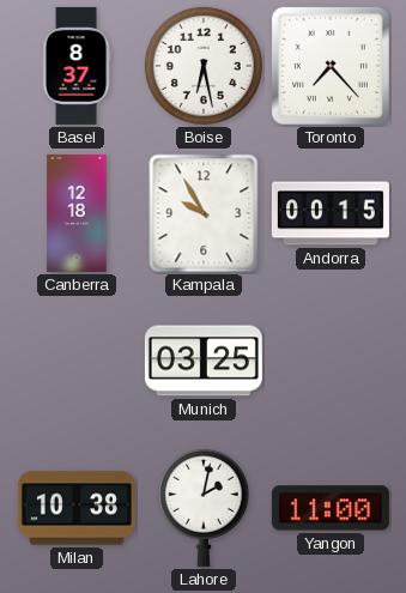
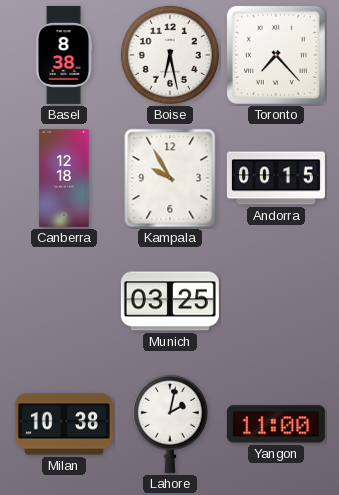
Basel: 8:37 -> 8:38
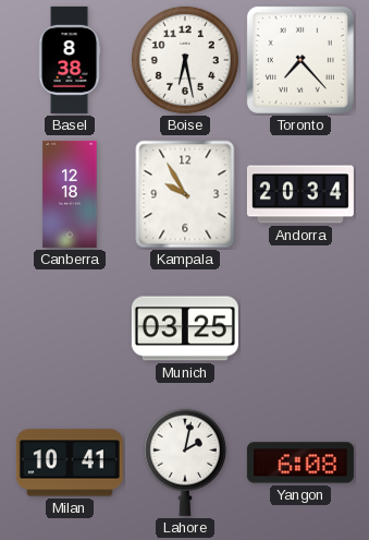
Andorra: 00:15 -> 20:34
Milan: 10:38 -> 10:41
Yangon: 11:00 -> 6:08
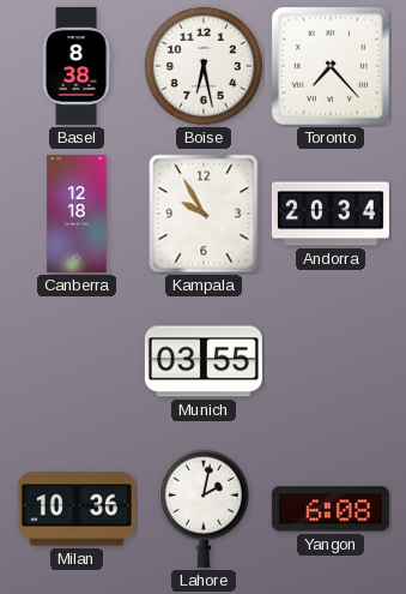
Munich: 03:25 -> 03:55
Milan: 10:41 -> 10:36
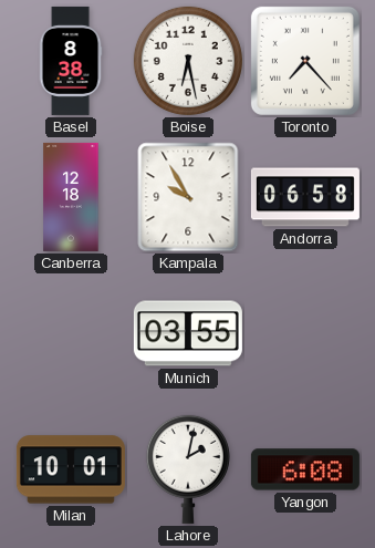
Andorra: 20:34 -> 06:58
Milan: 10:36 -> 10:01
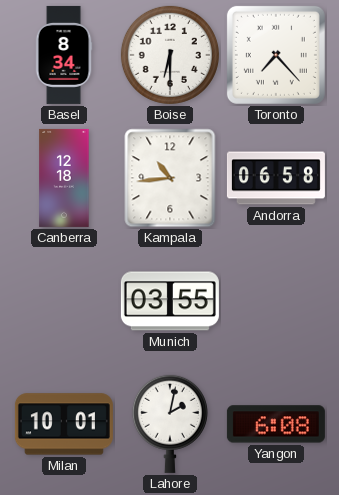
Basel: 8:38 -> 8:34
Boise: 6:28 -> 6:30
Kampala: 9:55 -> 10:44
